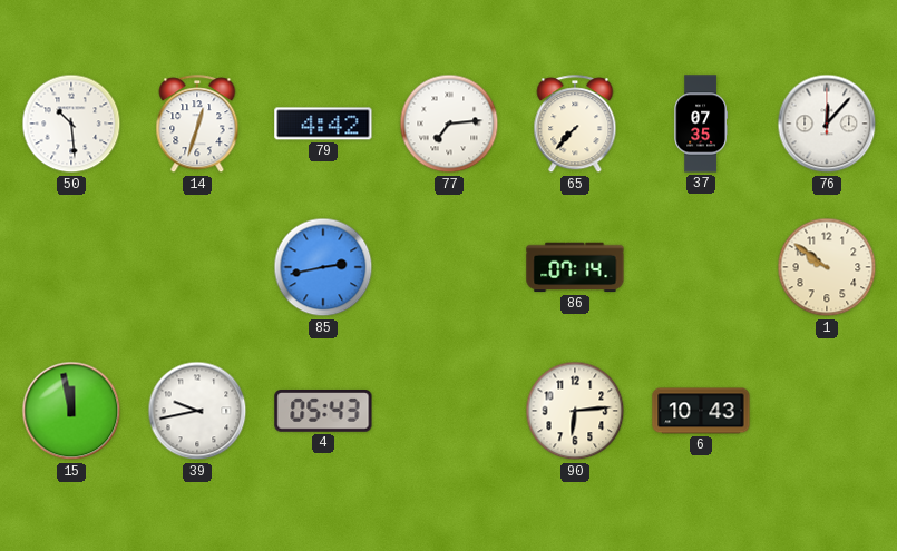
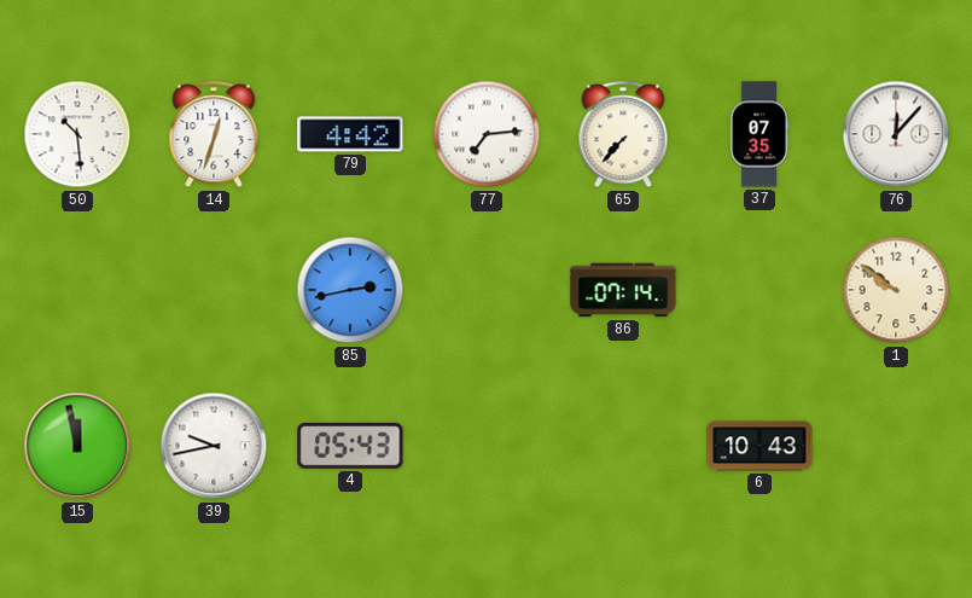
90: 6:14 -> none
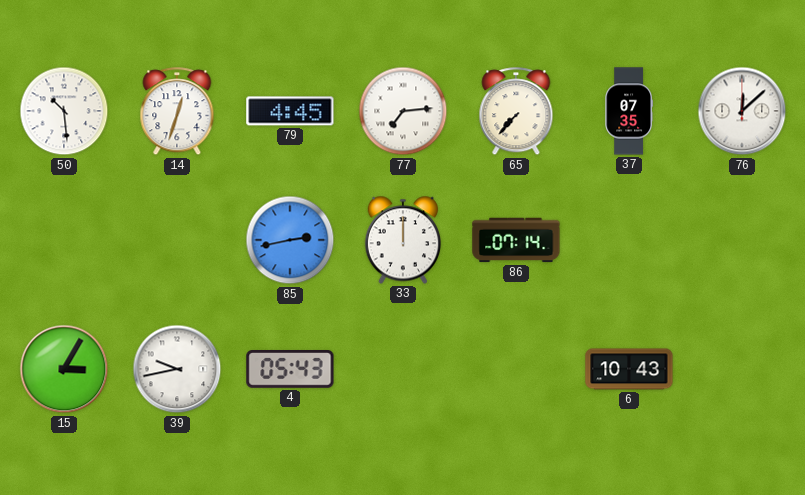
79: 4:42 -> 4:45
76: 12:07 -> 12:08
33: none -> 12:00
1: 9:51 -> none
15: 11:58 -> 3:05
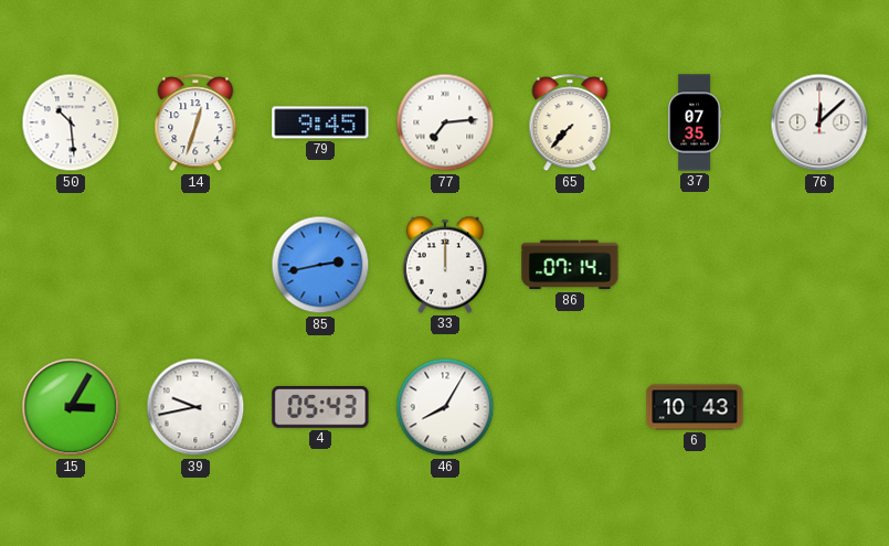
79: 4:45 -> 9:45
46: none -> 8:05
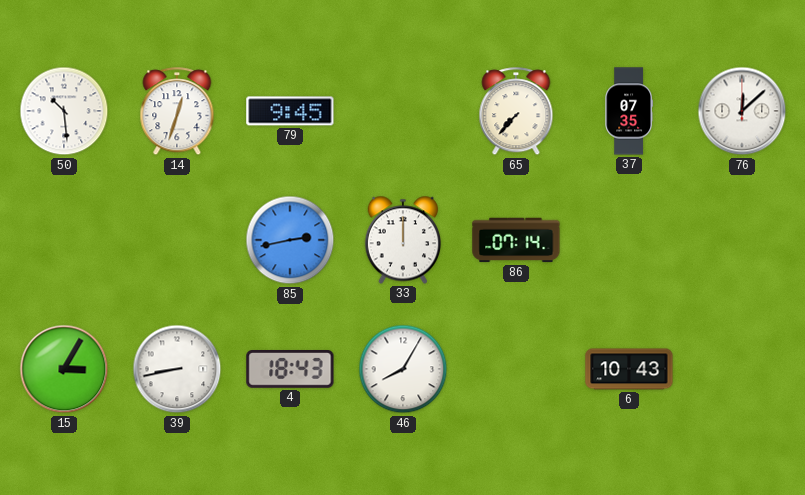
77: 7:14 -> none
39: 9:43 -> 8:43
4: 05:43 -> 18:43
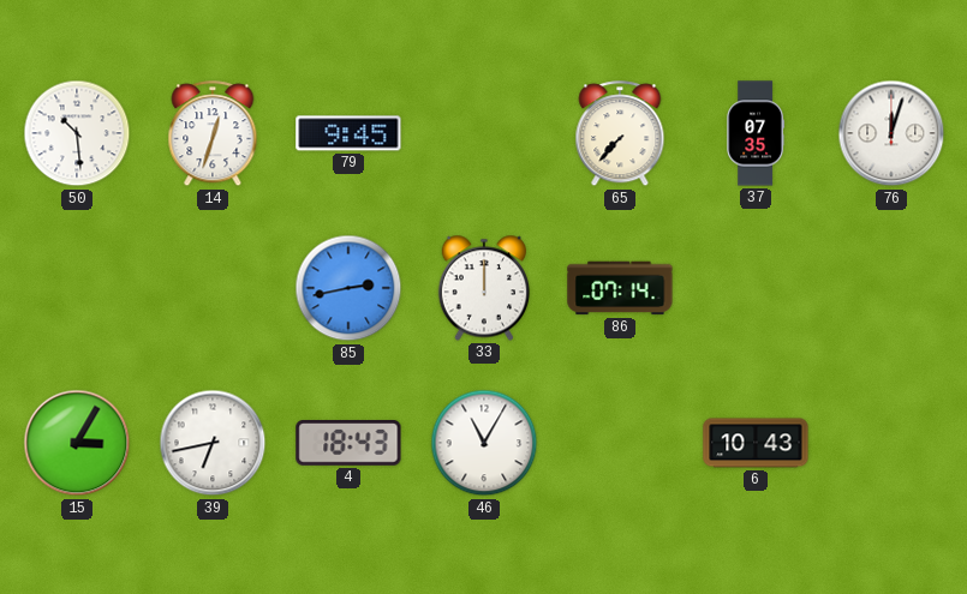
76: 12:08 -> 12:03
39: 8:43 -> 6:43
46: 8:05 -> 11:05
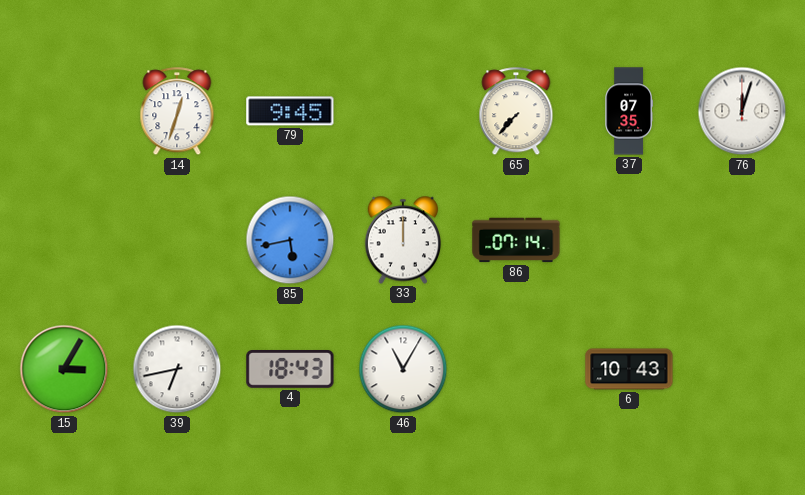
50: 10:29 -> none
85: 2:43 -> 5:43
